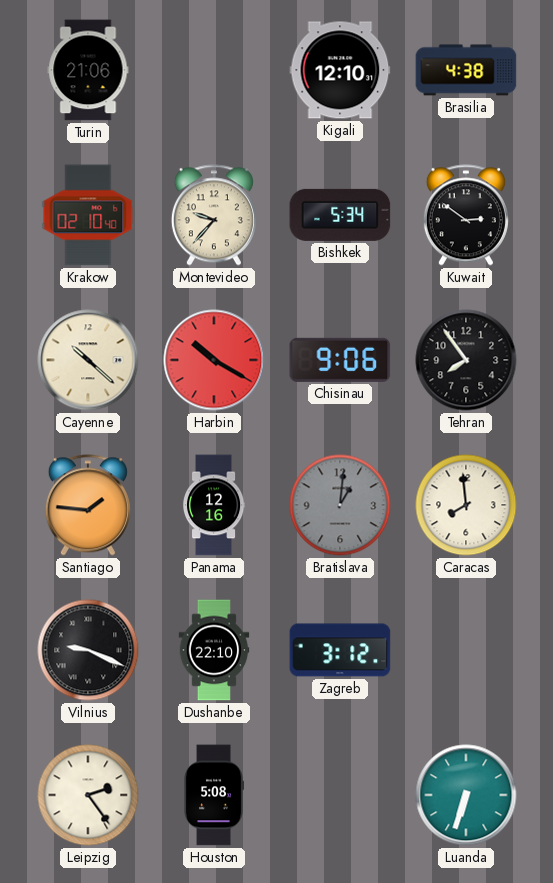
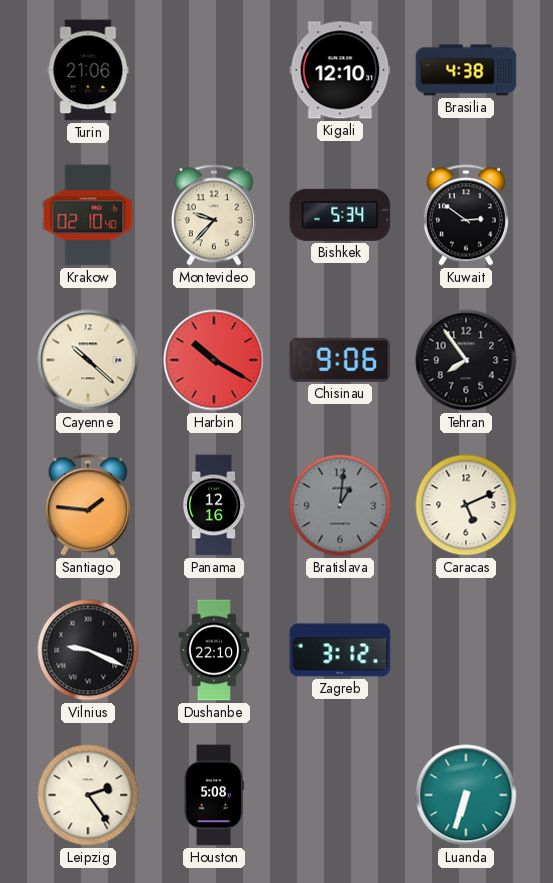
Caracas: 7:59 -> 5:11
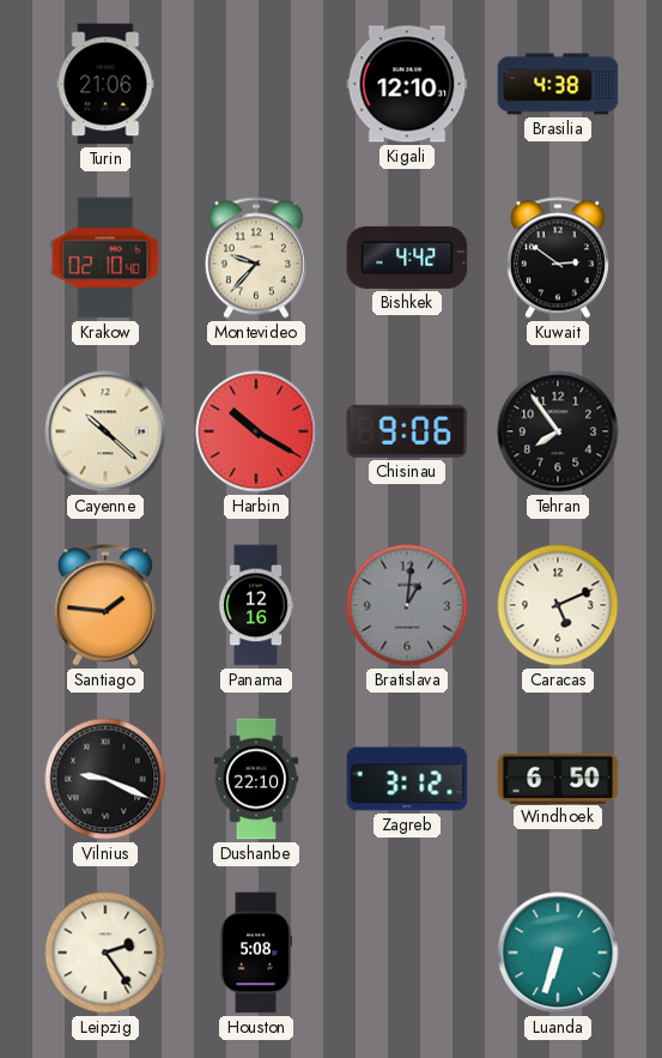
Bishkek: 5:34 -> 4:42
Windhoek: none -> 6:50
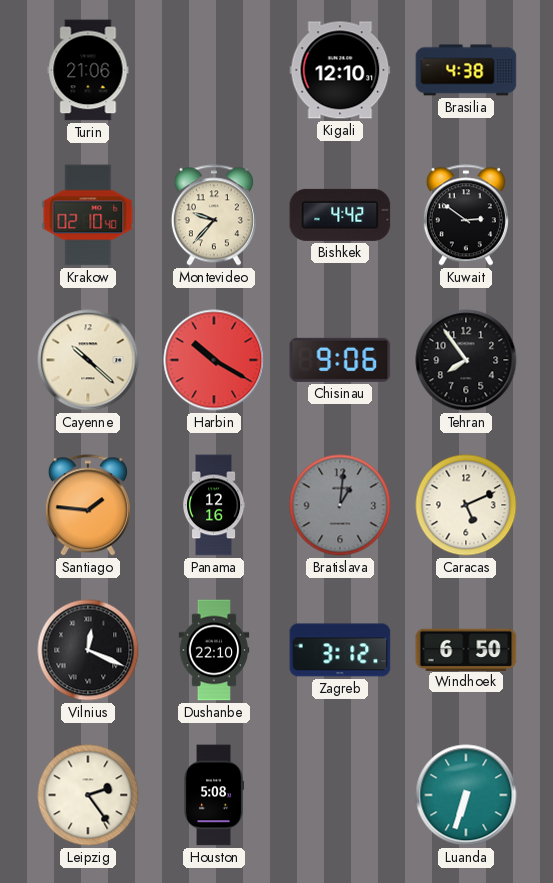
Vilnius: 9:19 -> 12:19
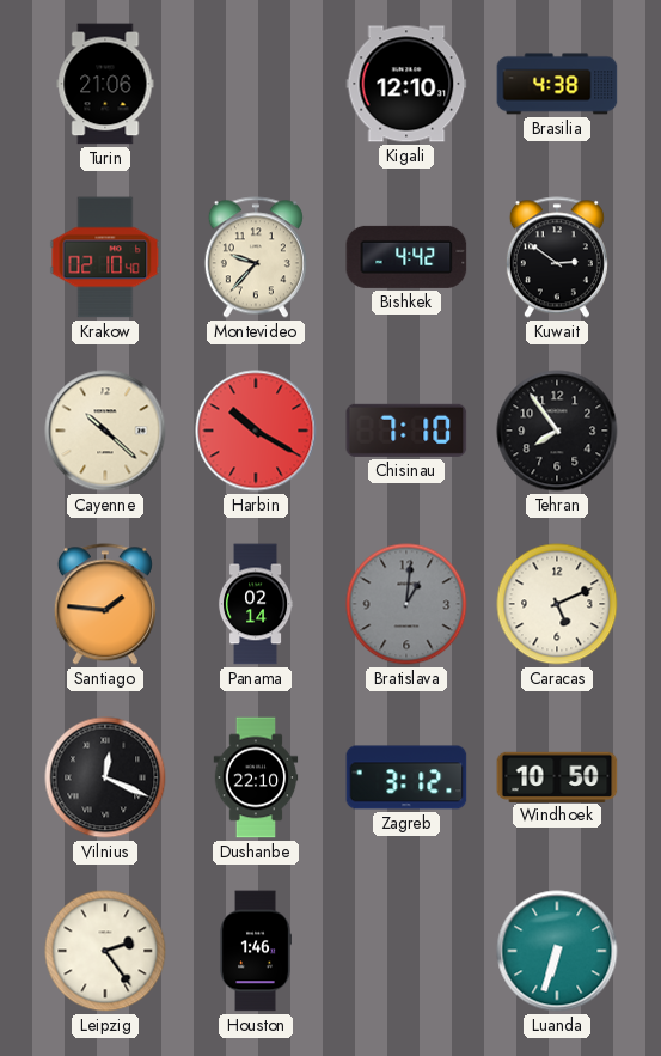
Chisinau: 9:06 -> 7:10
Panama: 12:16 -> 02:14
Windhoek: 6:50 -> 10:50
Houston: 5:08 -> 1:46
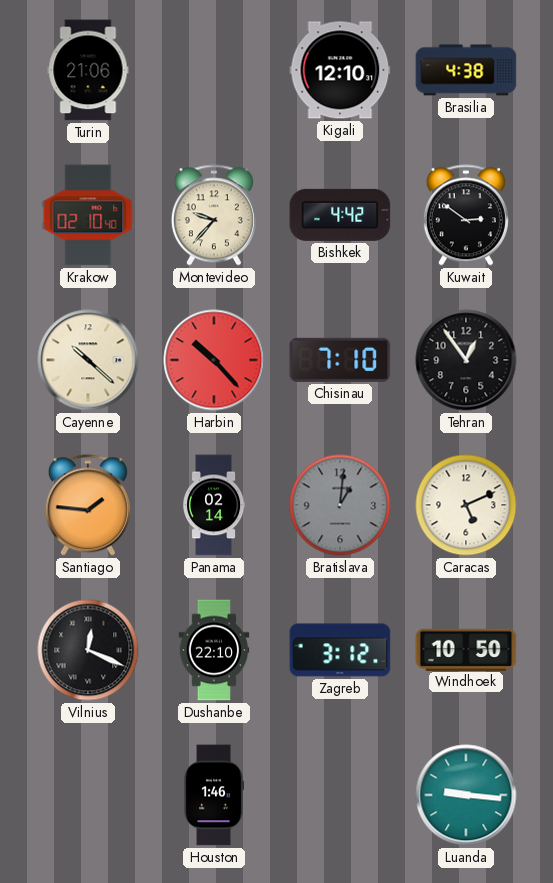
Harbin: 10:20 -> 10:23
Tehran: 7:54 -> 12:54
Leipzig: 2:24 -> none
Luanda: 6:33 -> 9:16
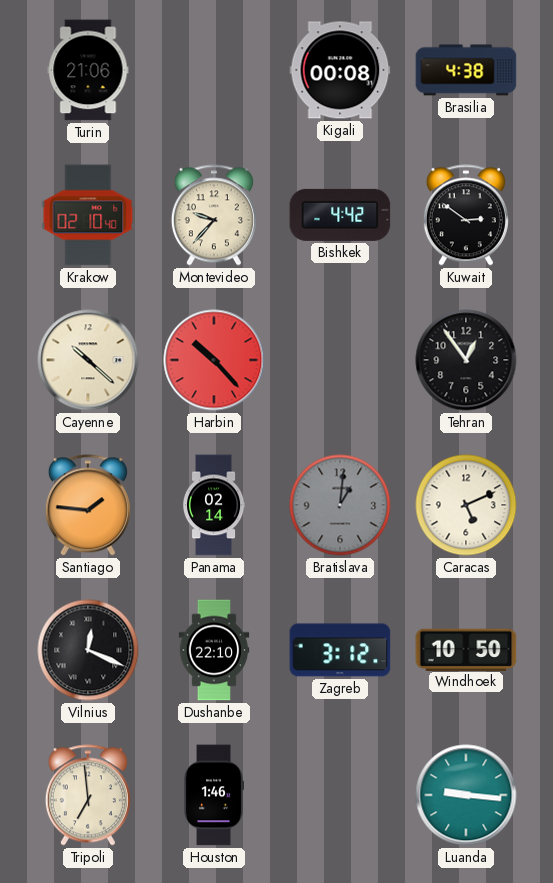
Kigali: 12:10 -> 00:08
Chisinau: 7:10 -> none
Tripoli: none -> 6:59
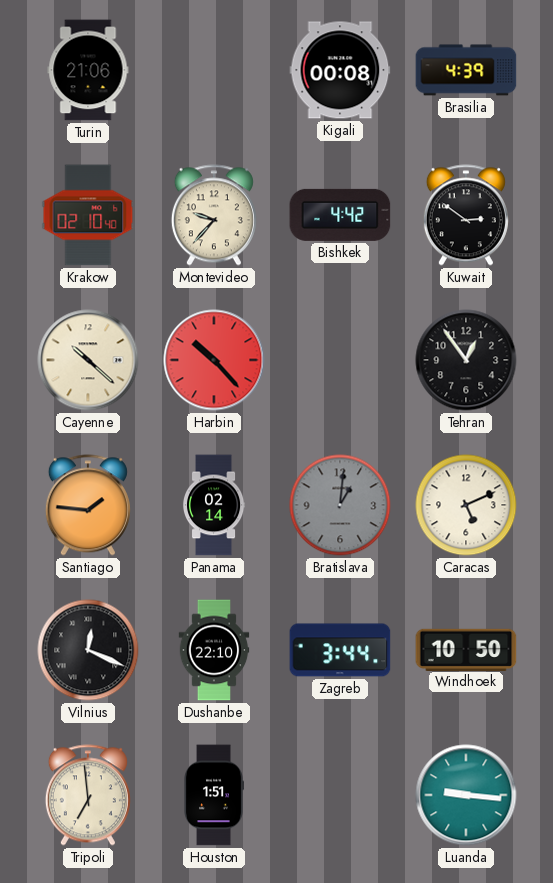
Brasilia: 4:38 -> 4:39
Zagreb: 3:12 -> 3:44
Houston: 1:46 -> 1:51
